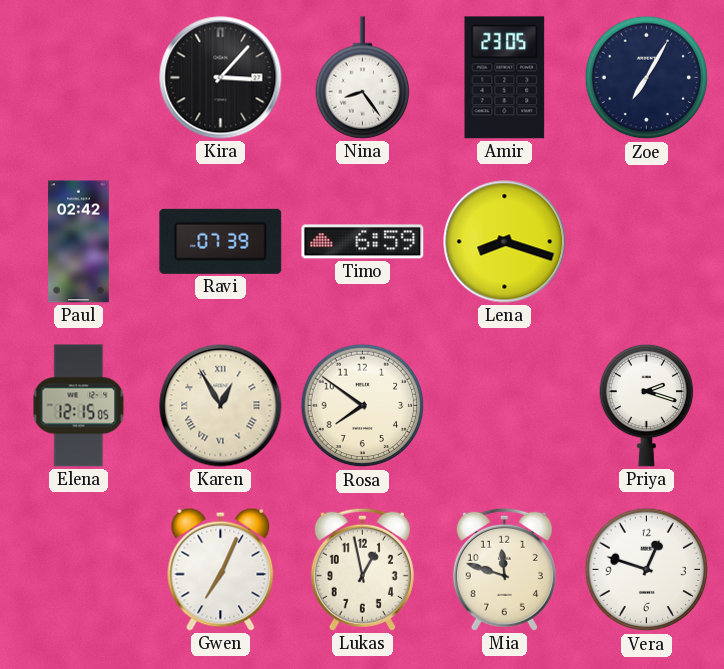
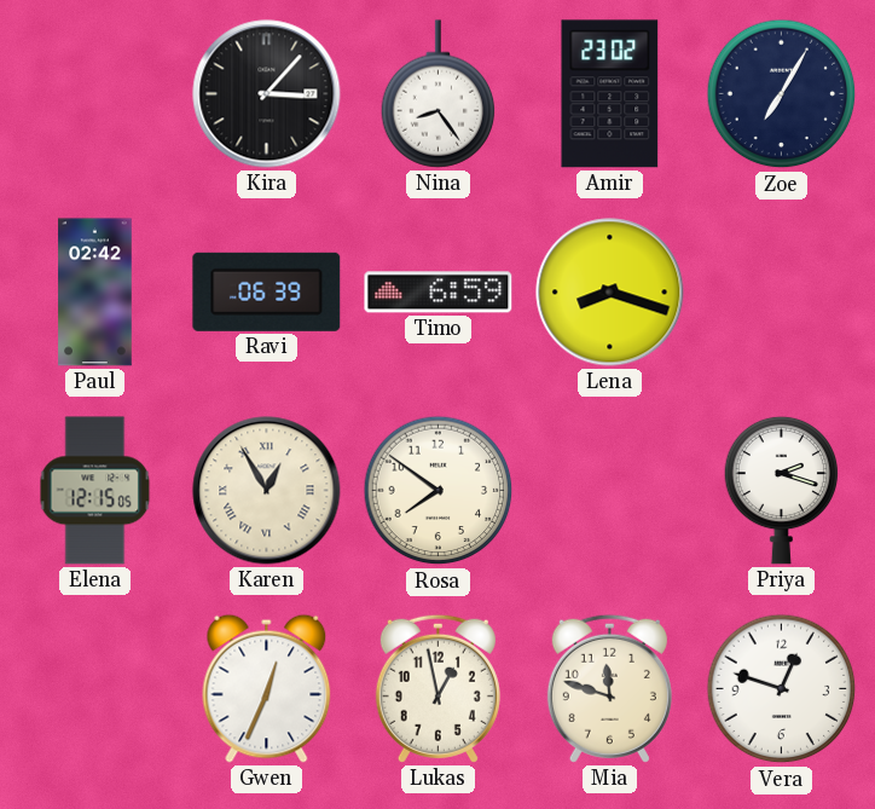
Amir: 23:05 -> 23:02
Ravi: 07:39 -> 06:39
Gwen: 7:04 -> 12:34
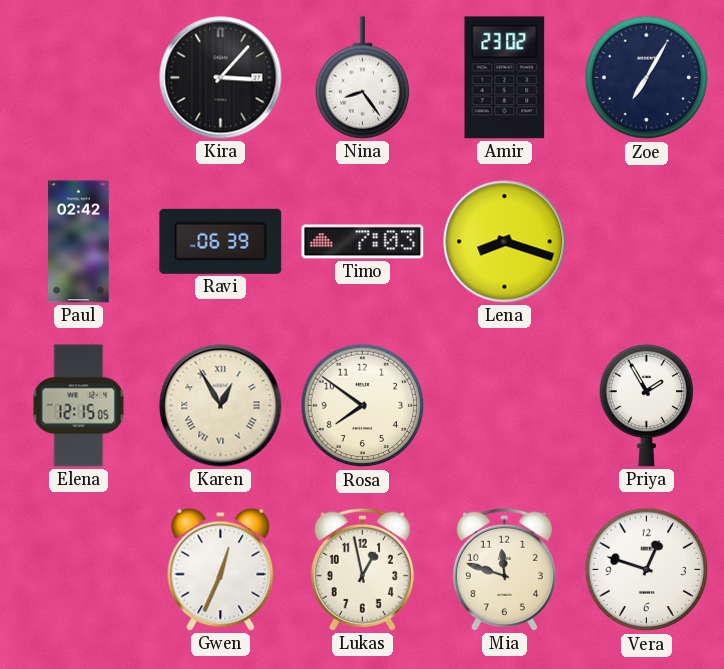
Timo: 6:59 -> 7:03
Priya: 2:18 -> 1:55
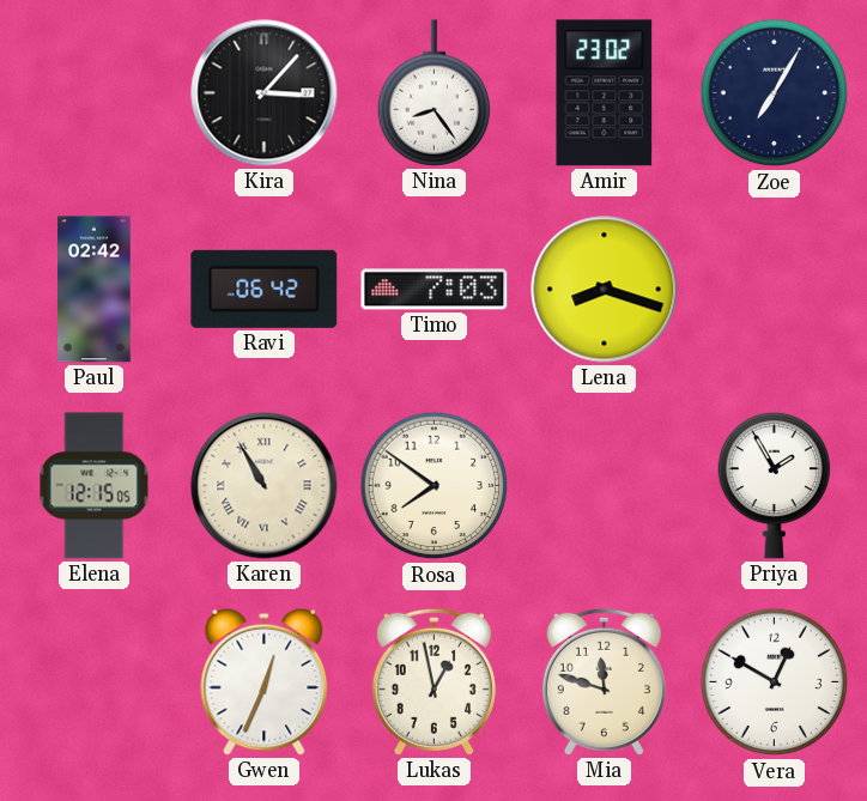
Ravi: 06:39 -> 06:42
Karen: 12:55 -> 10:55
Vera: 12:48 -> 12:50
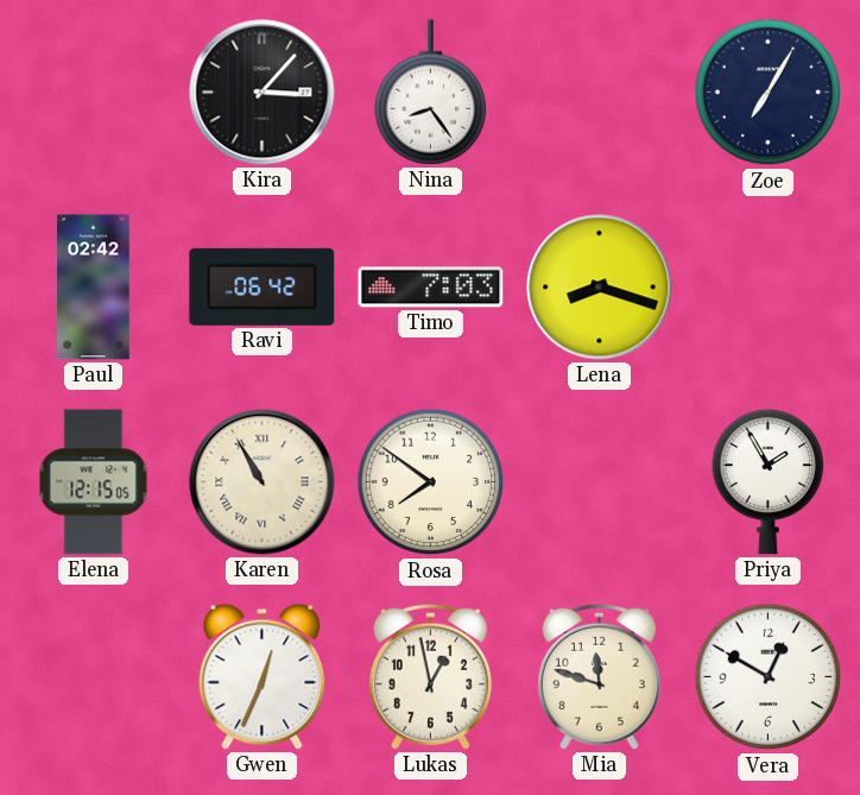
Amir: 23:02 -> none
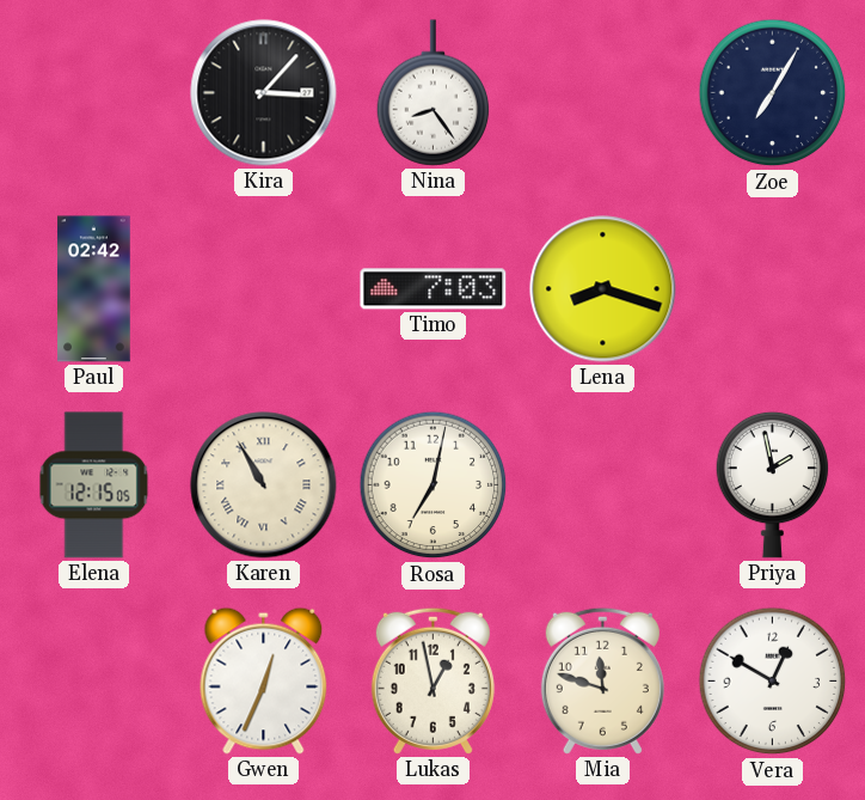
Ravi: 06:42 -> none
Rosa: 7:51 -> 7:02
Priya: 1:55 -> 1:58
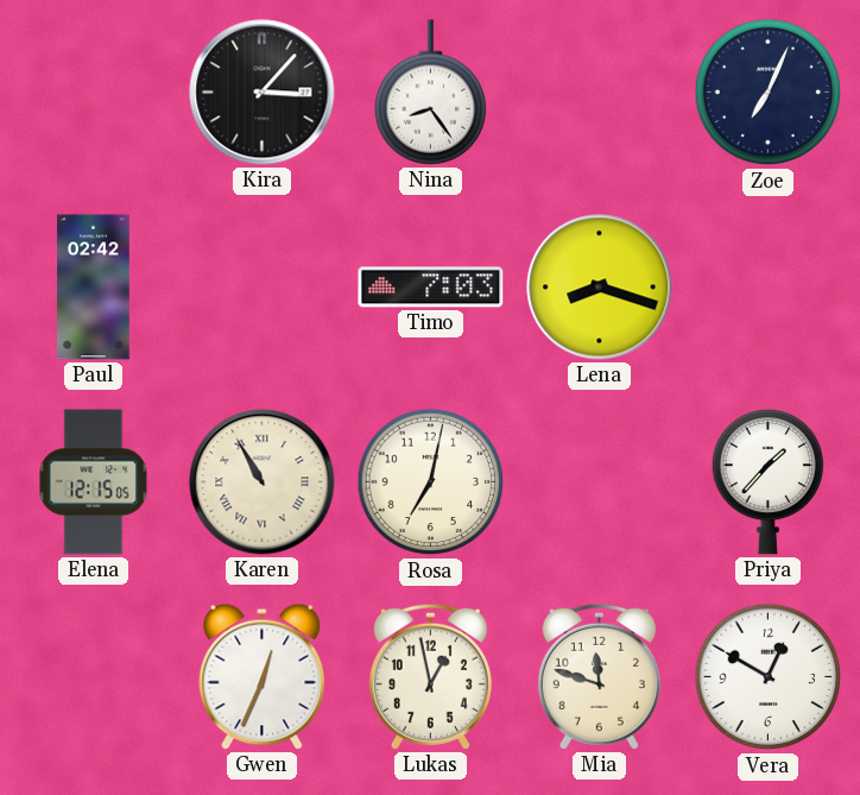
Zoe: 7:05 -> 7:04
Priya: 1:58 -> 1:37
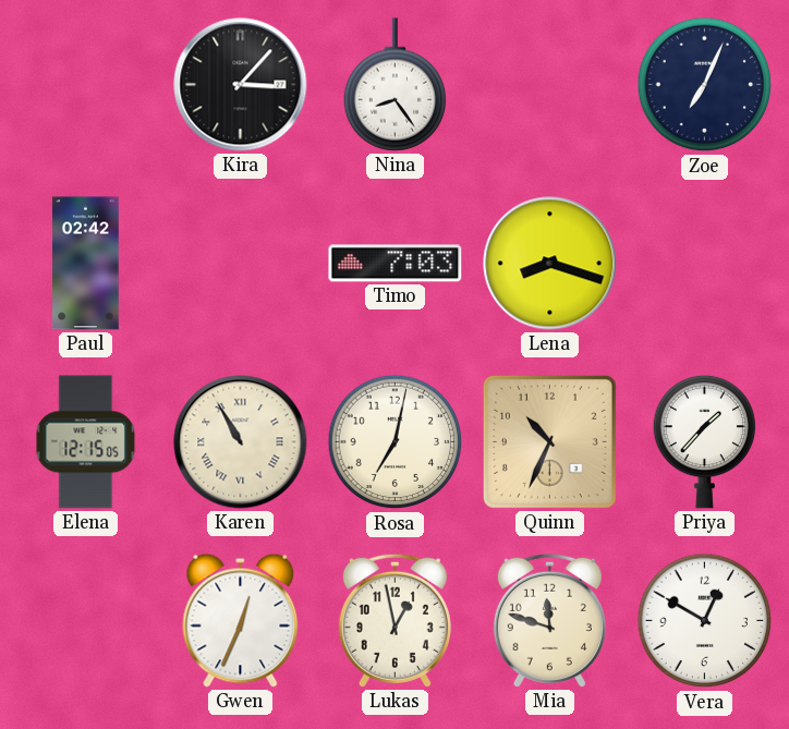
Quinn: none -> 10:34
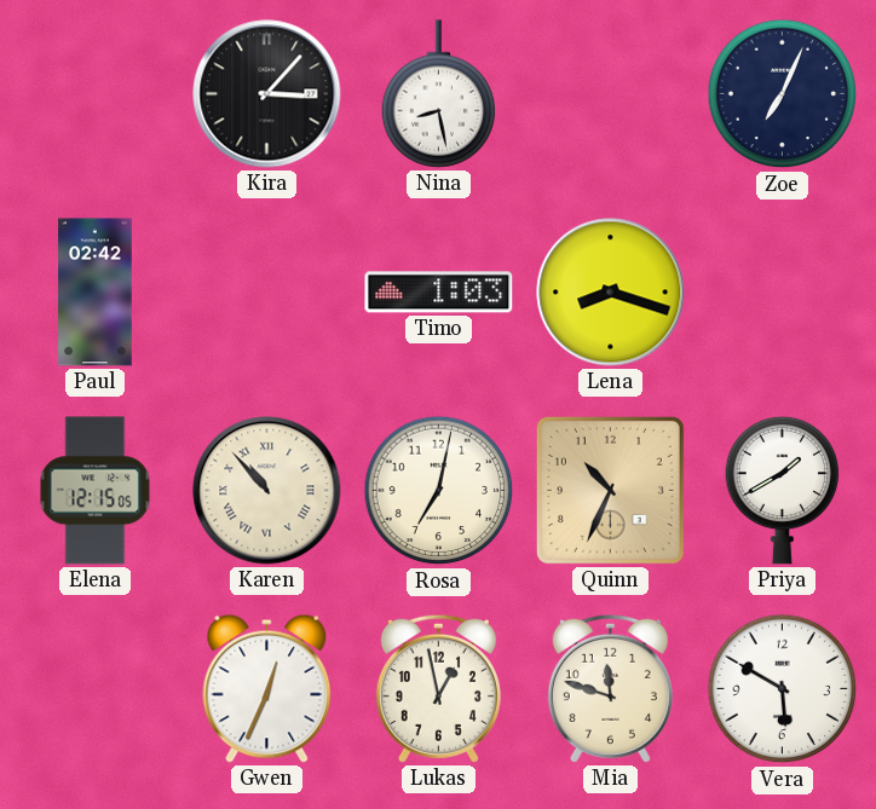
Nina: 8:24 -> 8:28
Timo: 7:03 -> 1:03
Karen: 10:55 -> 10:53
Priya: 1:37 -> 1:40
Vera: 12:50 -> 5:50
